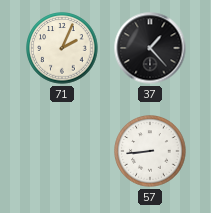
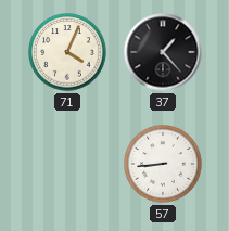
71: 2:04 -> 4:04
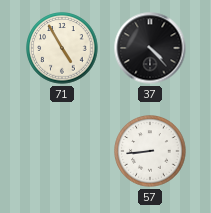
71: 4:04 -> 4:55
37: 1:23 -> 4:23
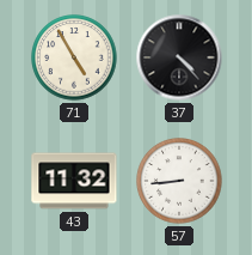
43: none -> 11:32
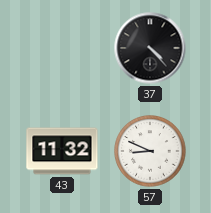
71: 4:55 -> none
57: 8:44 -> 8:49
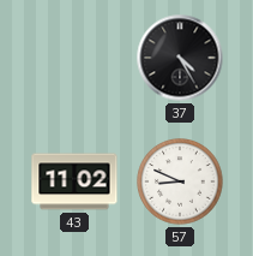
37: 4:23 -> 4:25
43: 11:32 -> 11:02
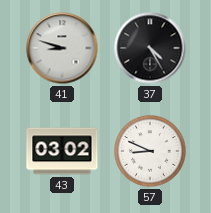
41: none -> 8:48
43: 11:02 -> 03:02
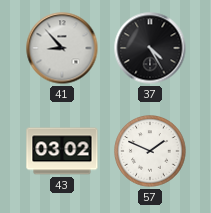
41: 8:48 -> 8:53
57: 8:49 -> 1:49
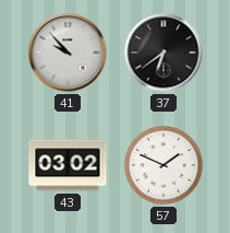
41: 8:53 -> 9:53
37: 4:25 -> 6:39
